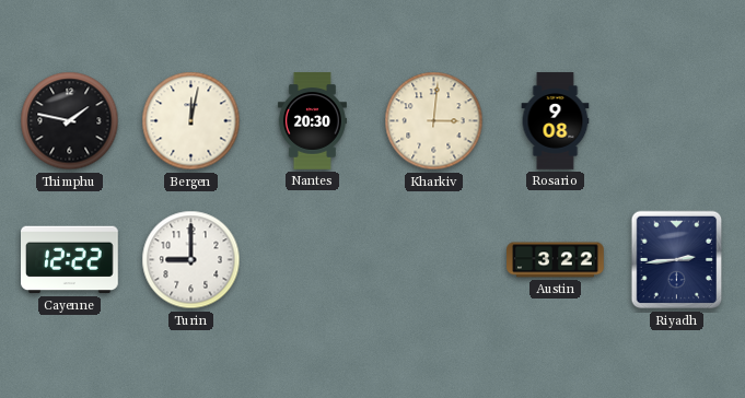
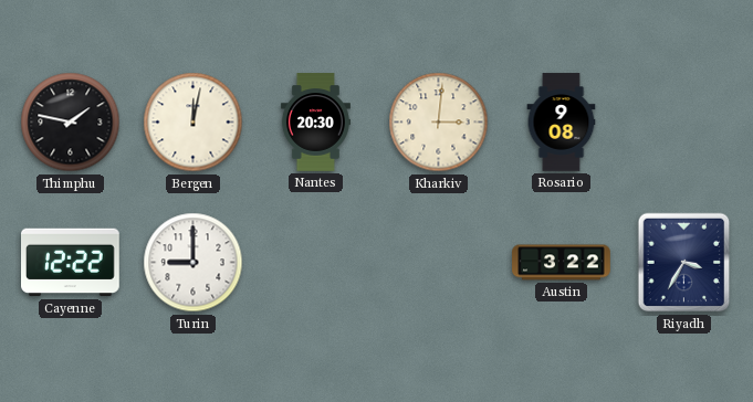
Riyadh: 2:44 -> 3:35
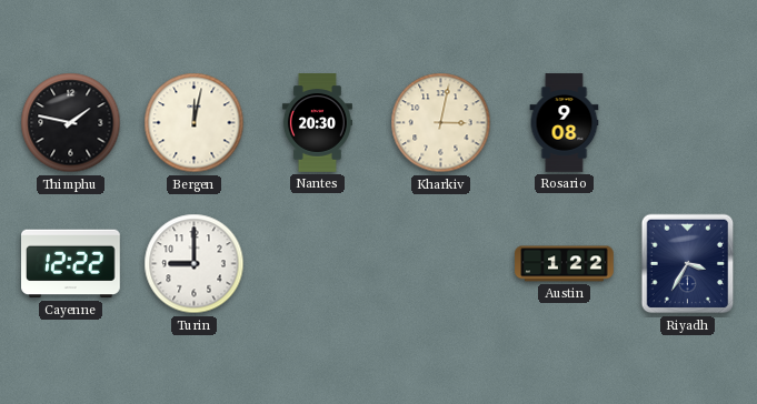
Kharkiv: 3:01 -> 3:02
Austin: 3:22 -> 1:22
